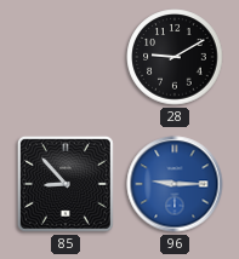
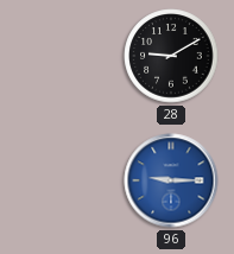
85: 8:53 -> none
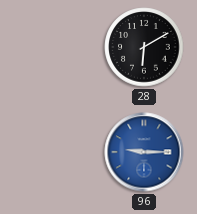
28: 9:10 -> 6:10
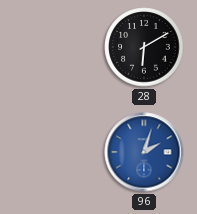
96: 9:15 -> 2:03
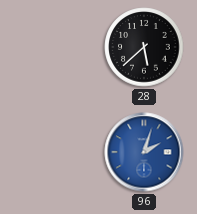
28: 6:10 -> 5:38
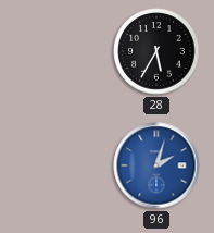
28: 5:38 -> 5:35
